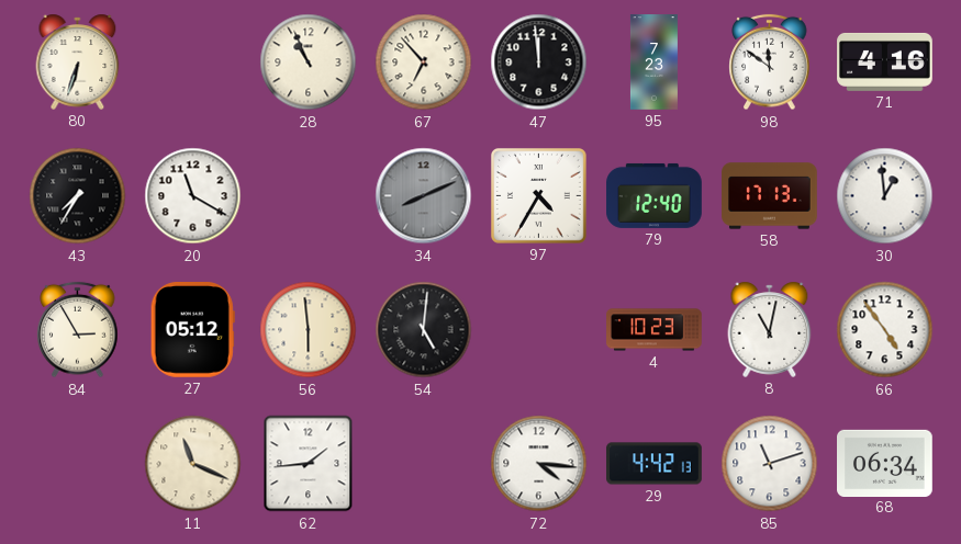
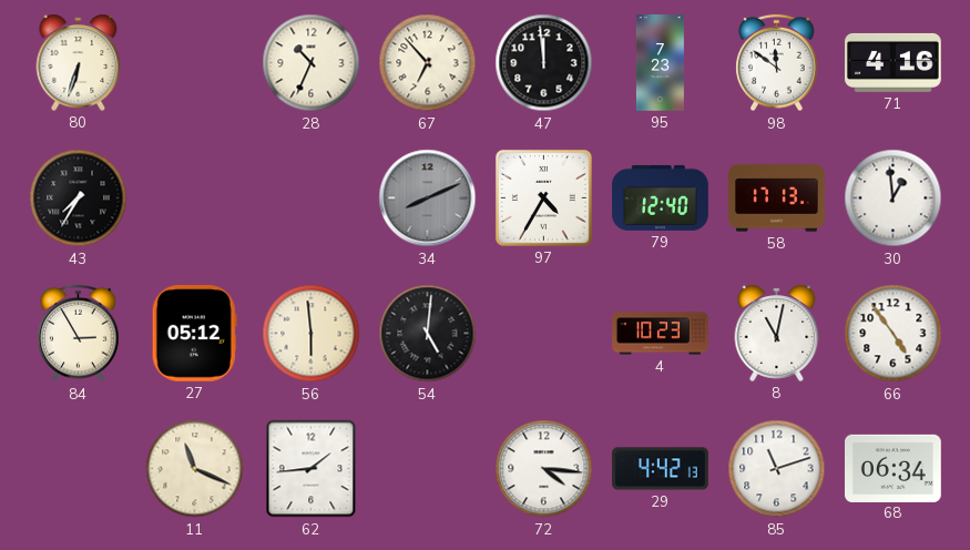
28: 10:56 -> 10:34
20: 11:20 -> none
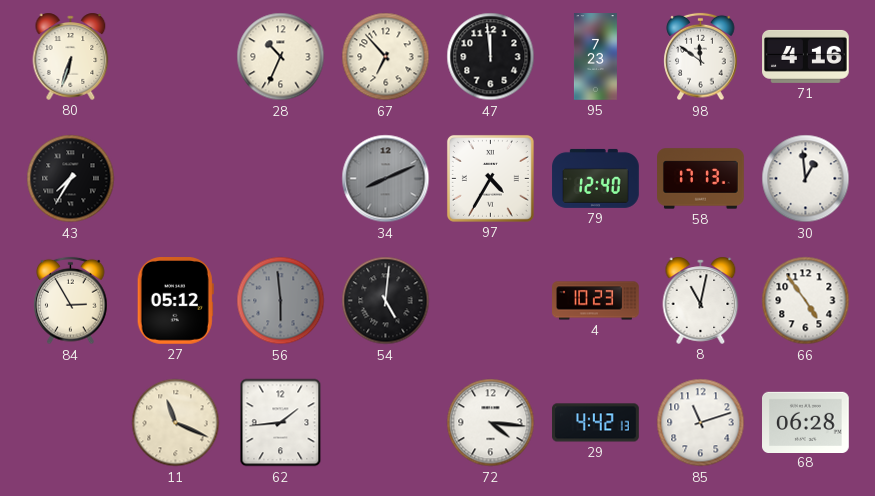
56 dial: cream -> grey
68: 06:34 -> 06:28
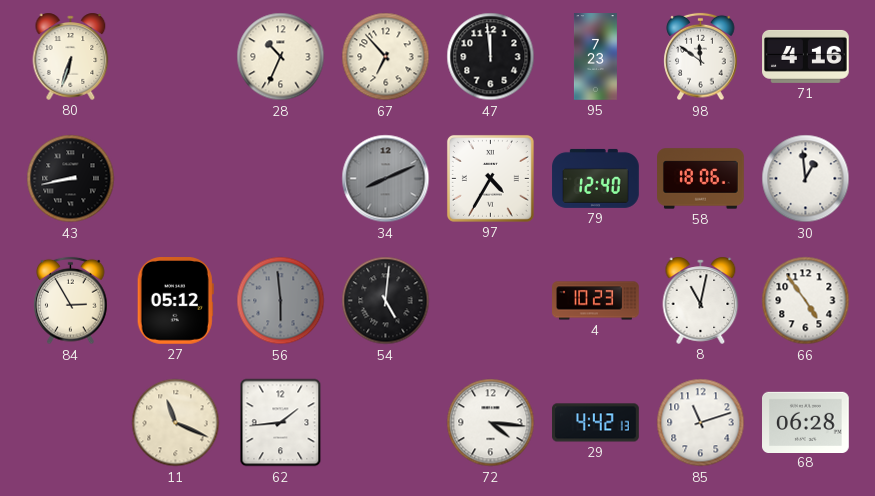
43: 7:35 -> 8:43
58: 17:13 -> 18:06
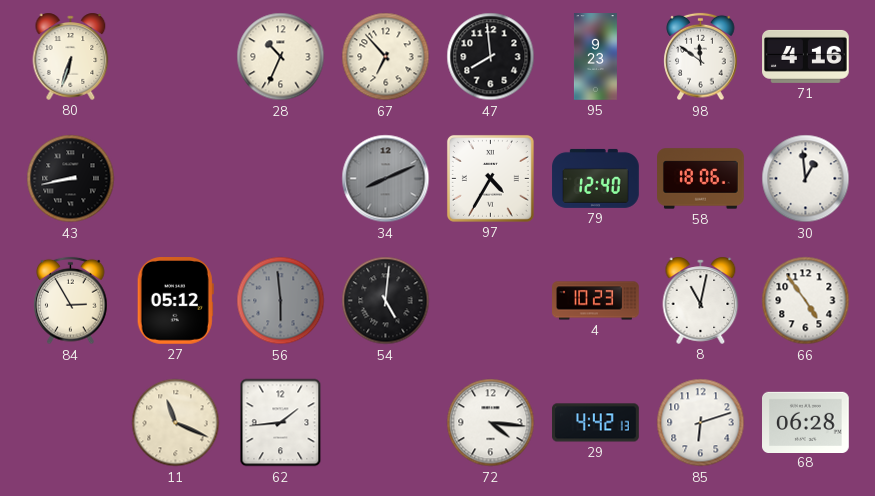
47: 11:59 -> 7:59
95: 7:23 -> 9:23
85: 11:12 -> 6:12
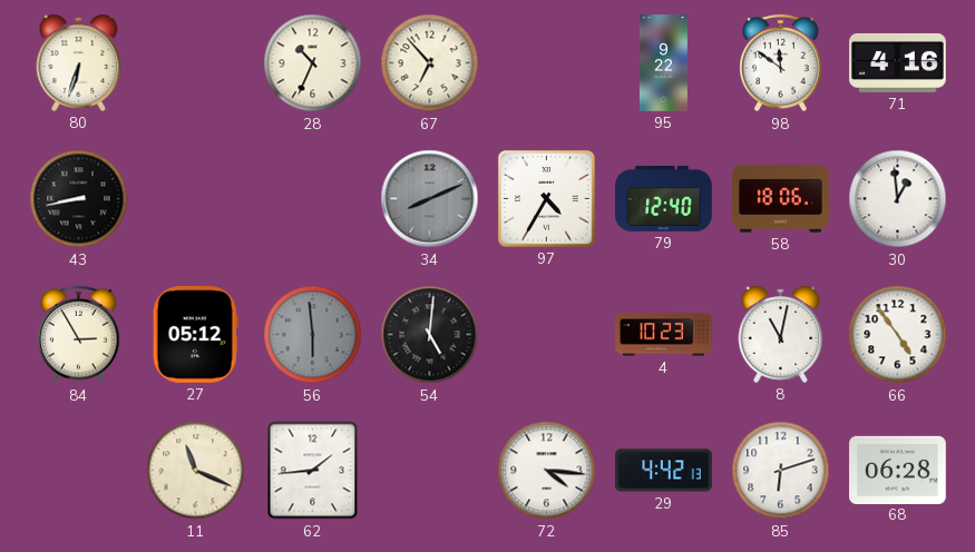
47: 7:59 -> none
95: 9:23 -> 9:22
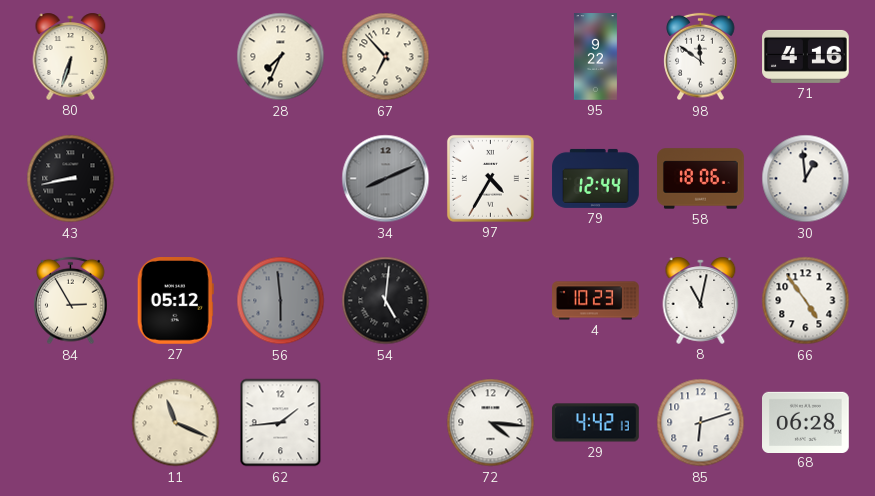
28: 10:34 -> 7:34
79: 12:40 -> 12:44
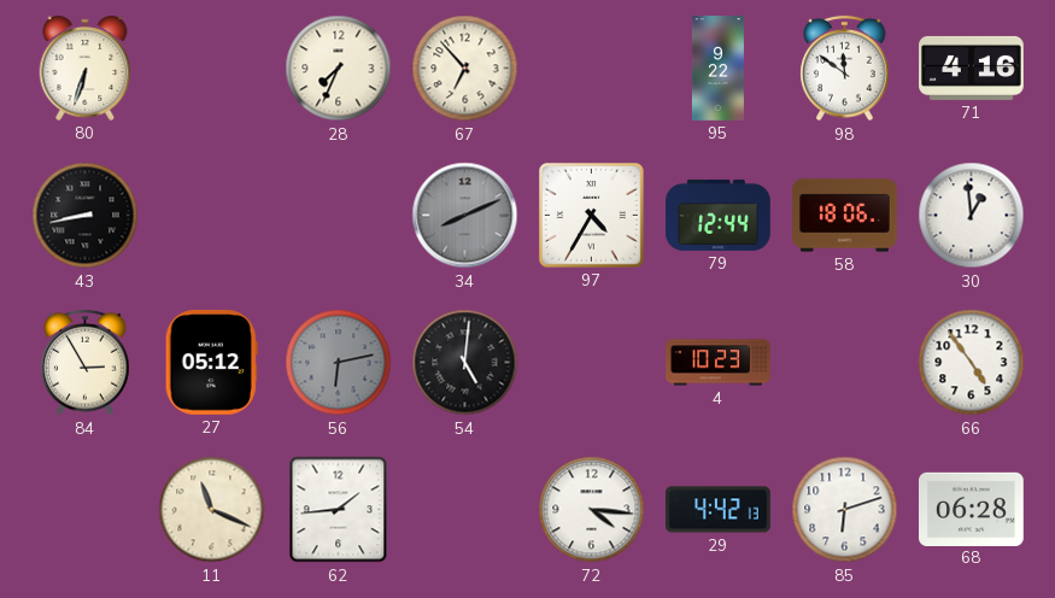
56: 5:59 -> 6:13
8: 11:02 -> none
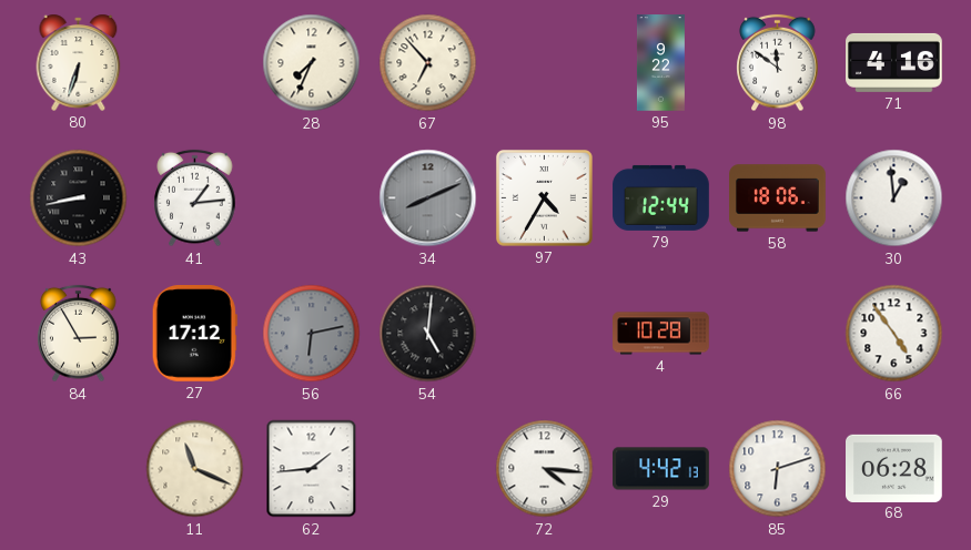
41: none -> 1:14
27: 05:12 -> 17:12
4: 10:23 -> 10:28
